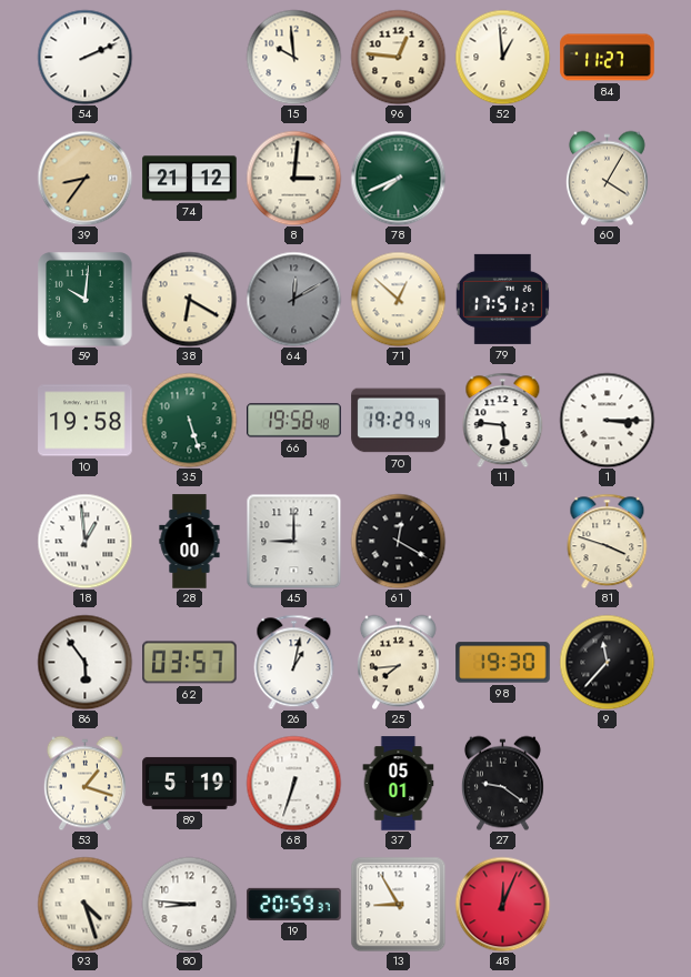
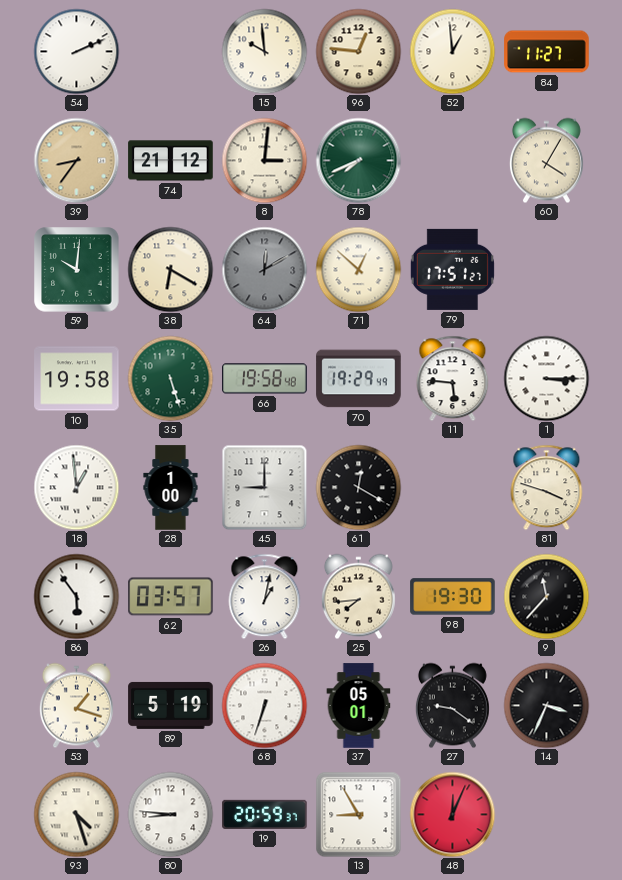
14: none -> 3:34
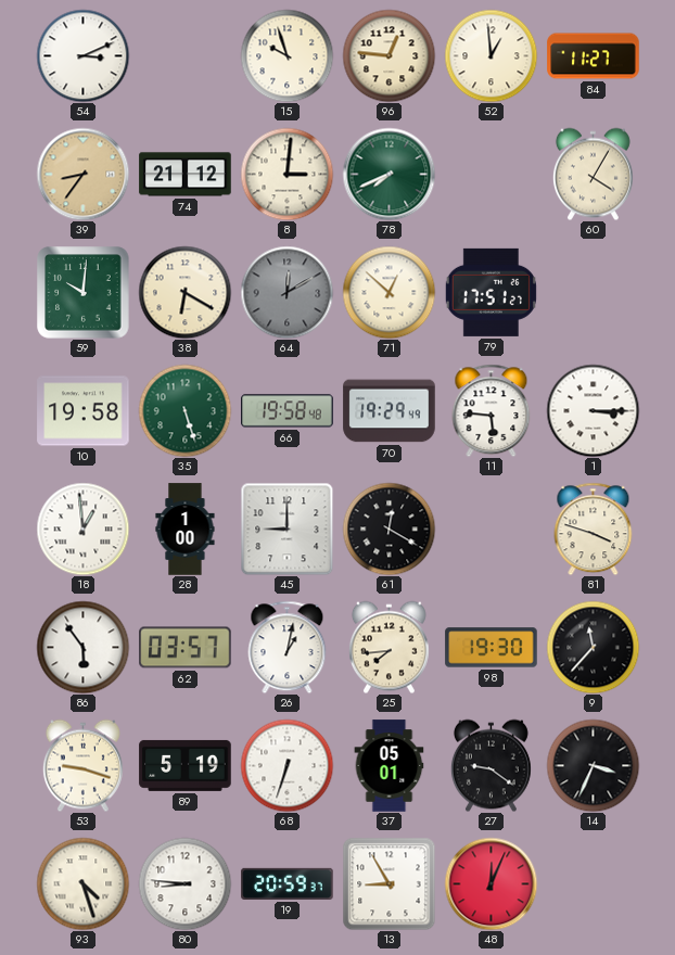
54: 2:11 -> 3:11
15: 9:59 -> 9:57
53: 1:18 -> 9:18
